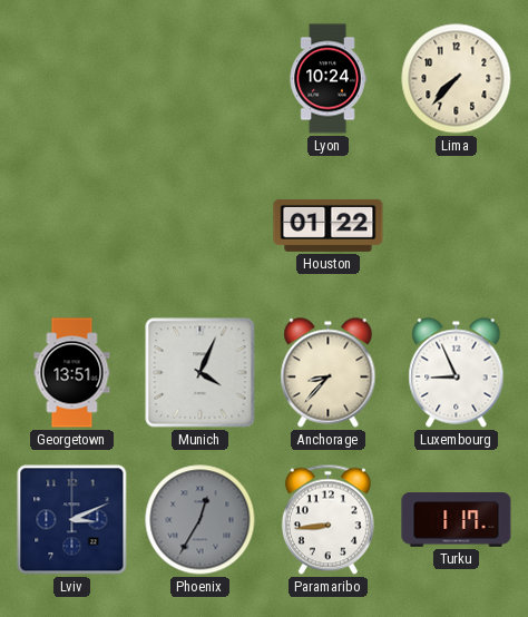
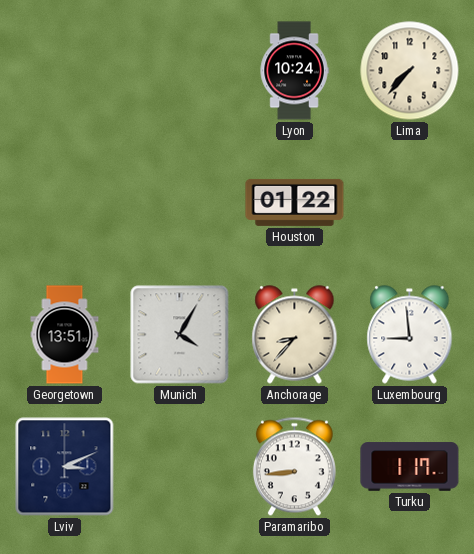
Munich: 4:04 -> 4:05
Luxembourg: 8:56 -> 8:59
Phoenix: 12:35 -> none
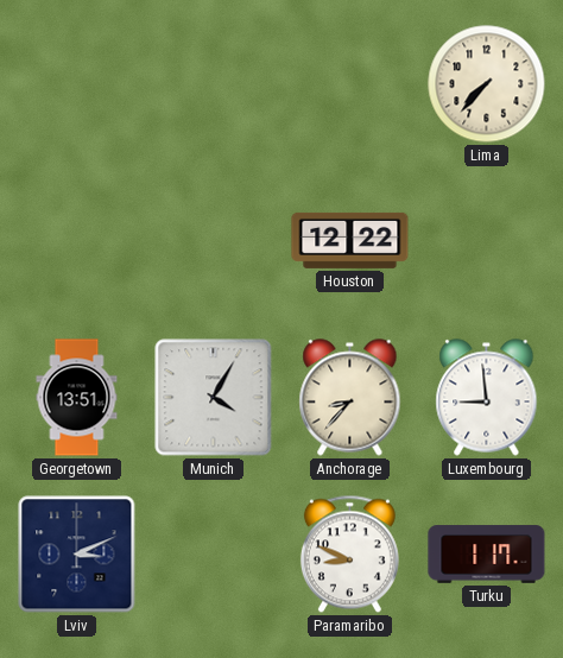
Lyon: 10:24 -> none
Houston: 01:22 -> 12:22
Paramaribo: 8:44 -> 8:49
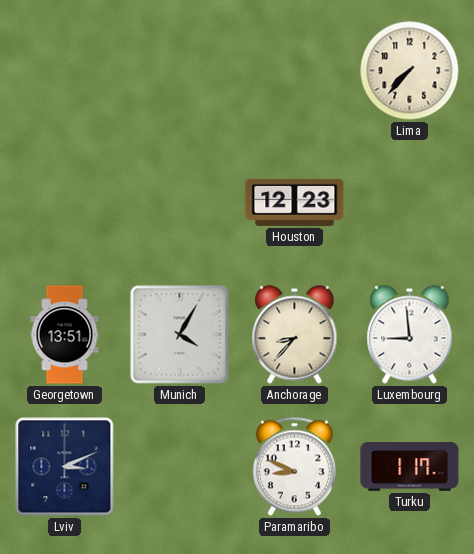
Houston: 12:22 -> 12:23
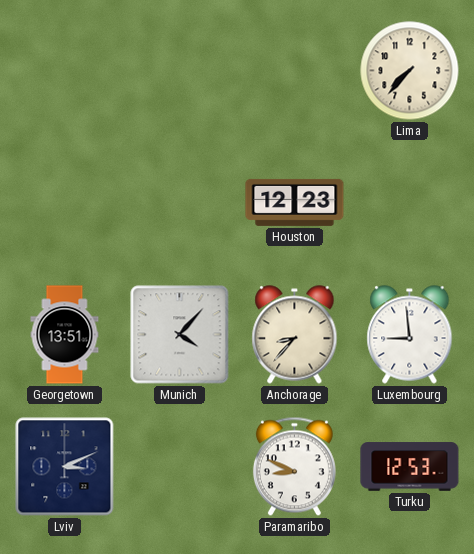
Munich: 4:05 -> 4:07
Turku: 1:17 -> 12:53
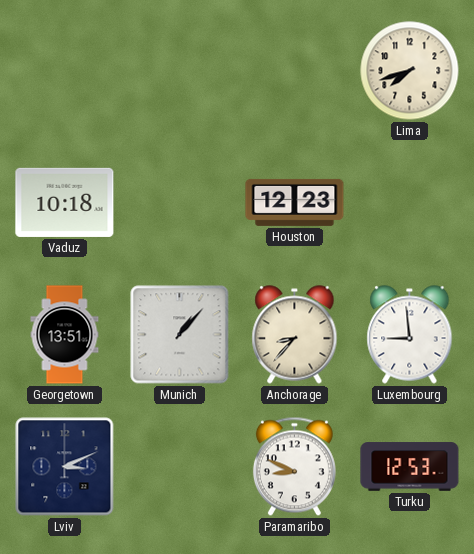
Lima: 7:37 -> 7:42
Vaduz: none -> 10:18
Munich: 4:07 -> 1:07
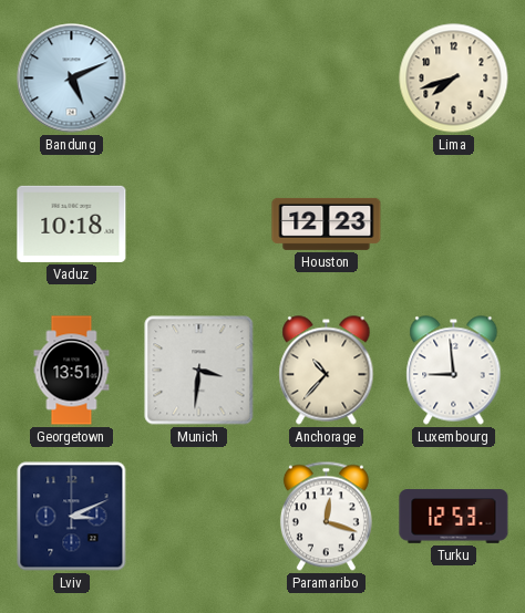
Bandung: none -> 5:11
Munich: 1:07 -> 3:31
Anchorage: 8:37 -> 10:37
Paramaribo: 8:49 -> 12:18
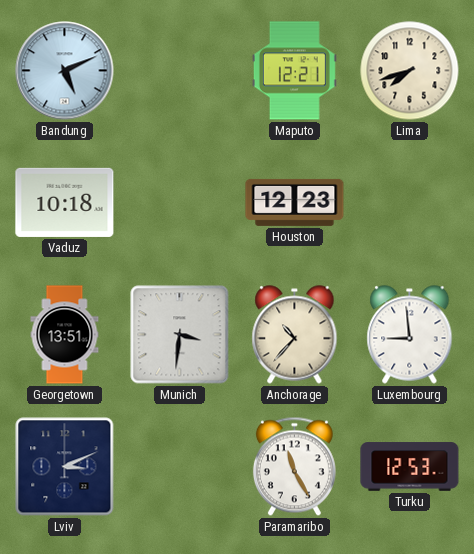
Maputo: none -> 12:21
Paramaribo: 12:18 -> 11:25
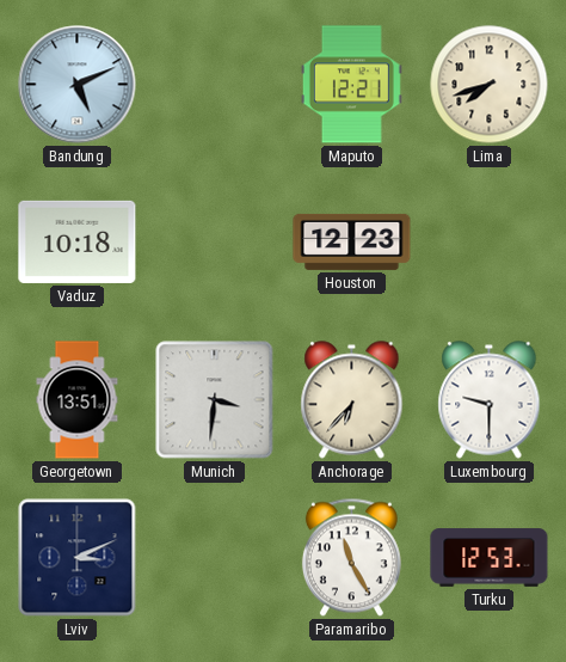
Anchorage: 10:37 -> 6:37
Luxembourg: 8:59 -> 9:30
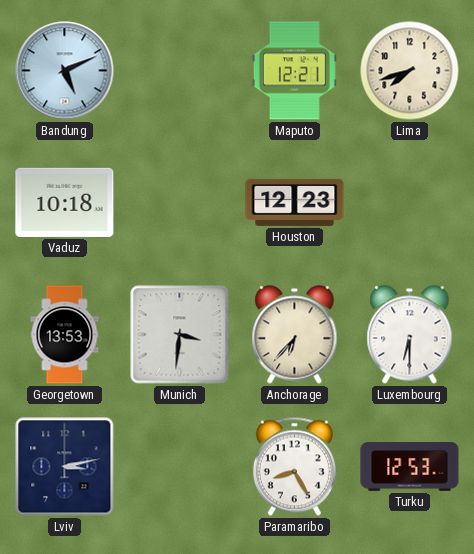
Georgetown: 13:51 -> 13:53
Luxembourg: 9:30 -> 6:30
Lviv: 3:11 -> 3:13
Paramaribo: 11:25 -> 8:25
